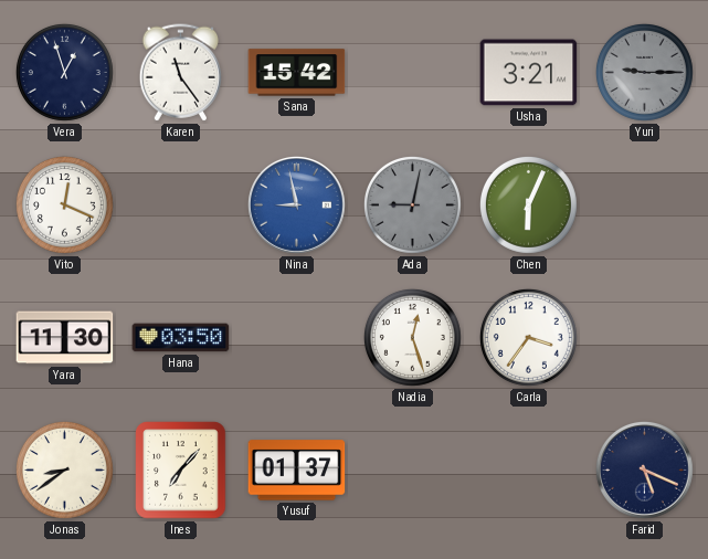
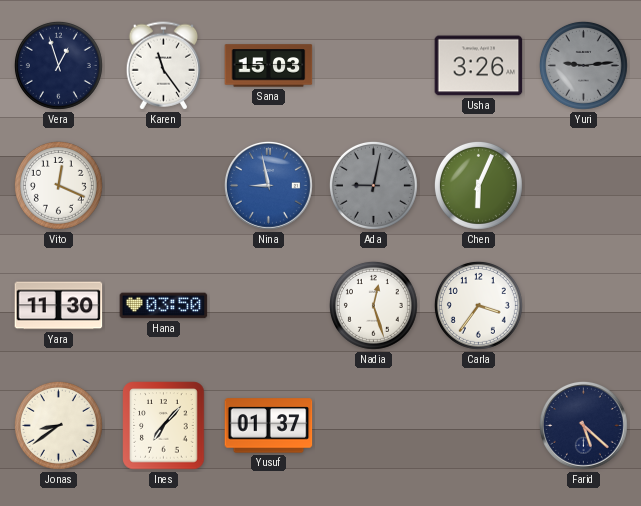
Sana: 15:42 -> 15:03
Usha: 3:21 -> 3:26
Yuri: 9:15 -> 9:14
Farid: 5:19 -> 5:22
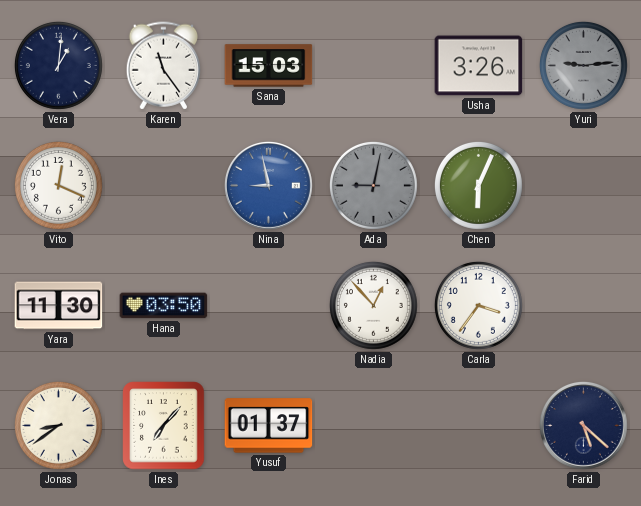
Vera: 12:57 -> 1:01
Nadia: 12:27 -> 12:53
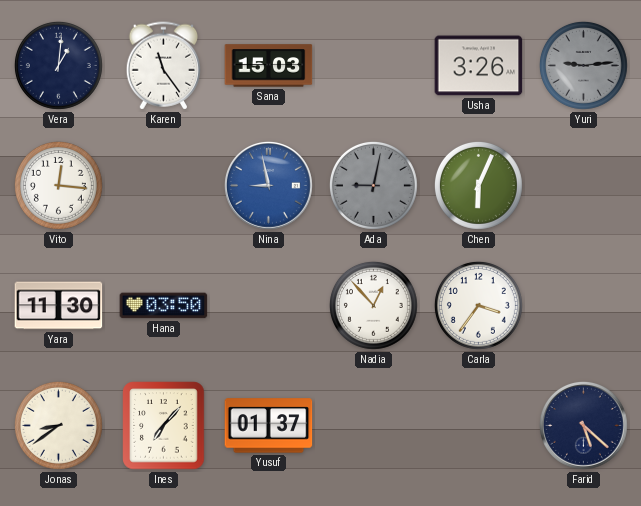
Vito: 12:19 -> 12:16
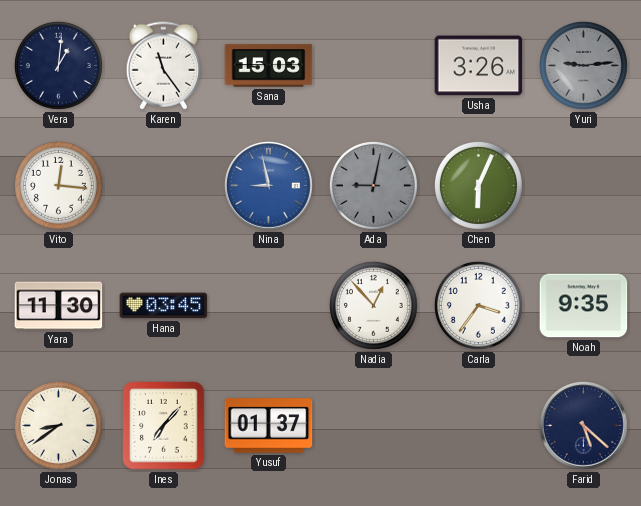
Hana: 03:50 -> 03:45
Noah: none -> 9:35
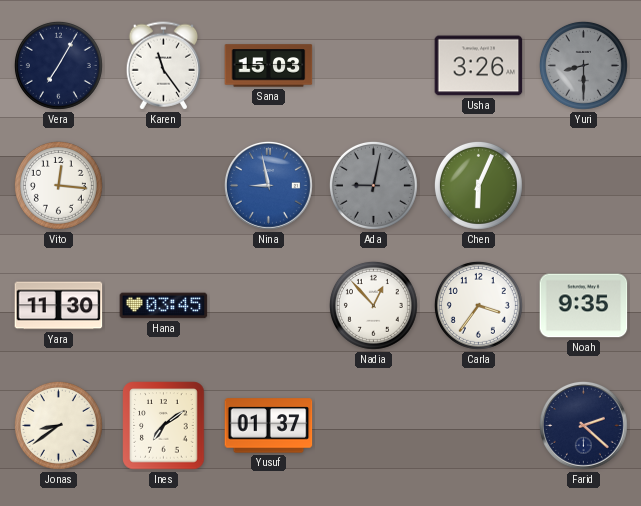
Vera: 1:01 -> 7:05
Yuri: 9:14 -> 8:30
Ines: 7:07 -> 7:09
Farid: 5:22 -> 2:22
